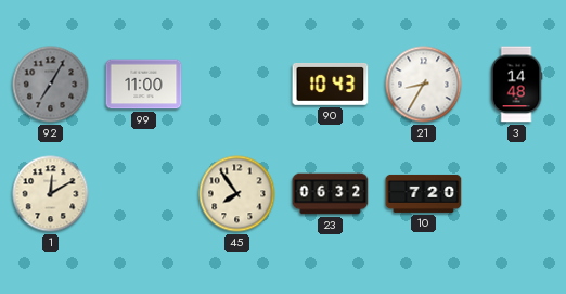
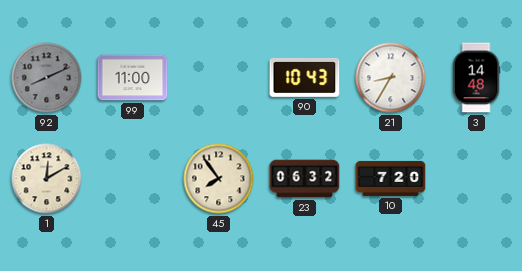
92: 7:05 -> 8:11
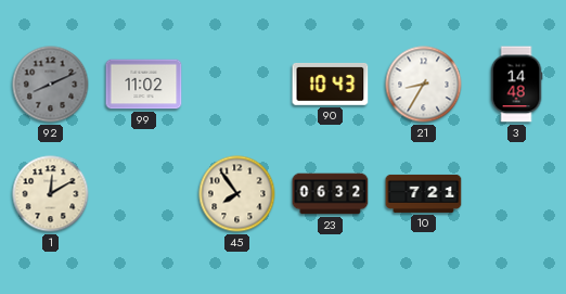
99: 11:00 -> 11:02
10: 7:20 -> 7:21
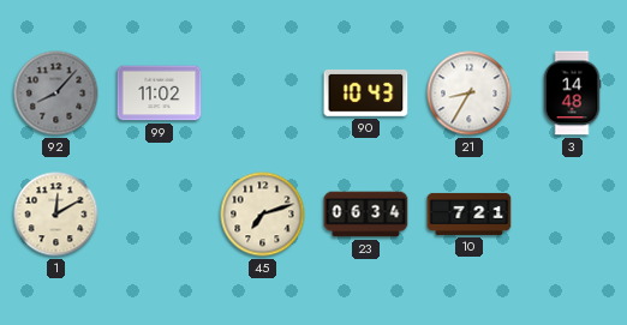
92: 8:11 -> 8:07
45: 7:54 -> 7:12
23: 06:32 -> 06:34
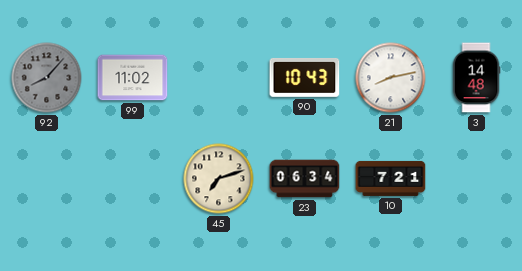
21: 8:35 -> 8:13
1: 12:10 -> none
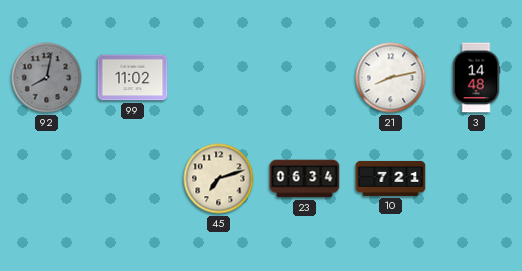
92: 8:07 -> 8:02
90: 10:43 -> none
